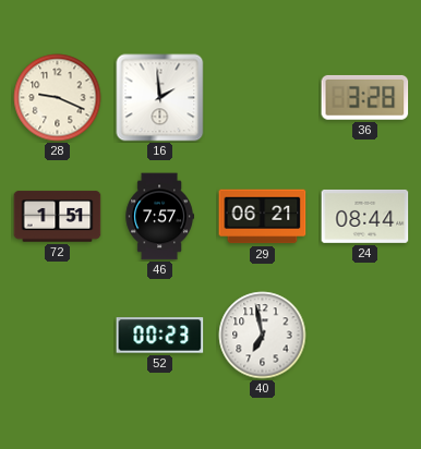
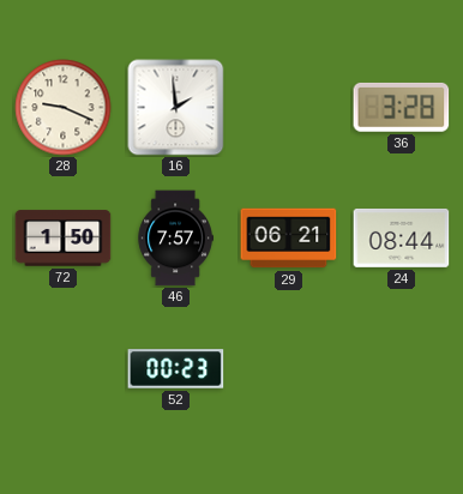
72: 1:51 -> 1:50
40: 6:58 -> none
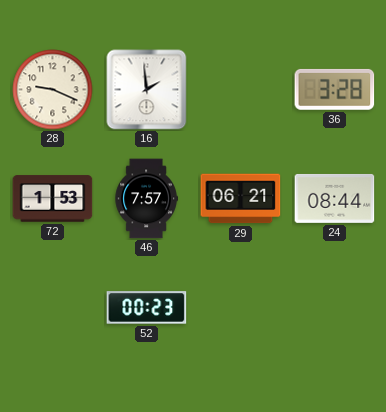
72: 1:50 -> 1:53
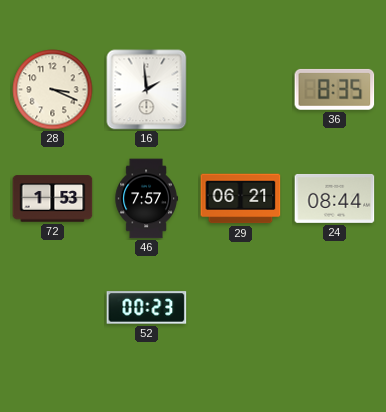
28: 9:19 -> 3:19
36: 3:28 -> 8:35
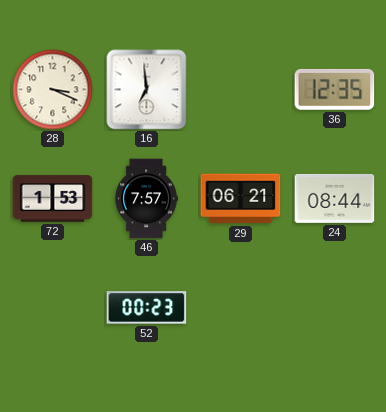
16: 1:59 -> 6:59
36: 8:35 -> 12:35
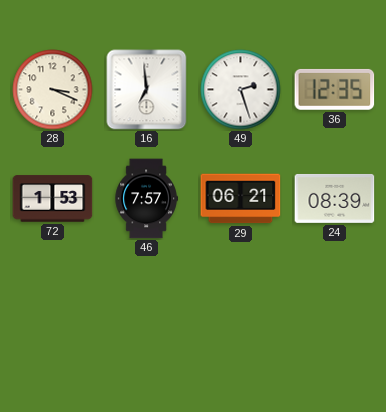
49: none -> 2:27
24: 08:44 -> 08:39
52: 00:23 -> none
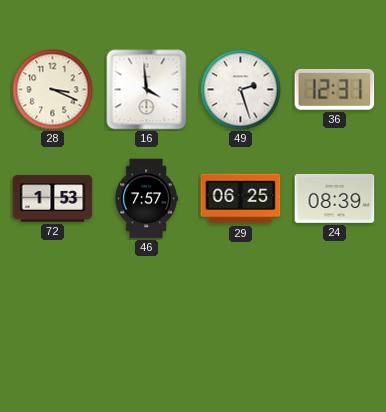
16: 6:59 -> 3:59
36: 12:35 -> 12:31
29: 06:21 -> 06:25
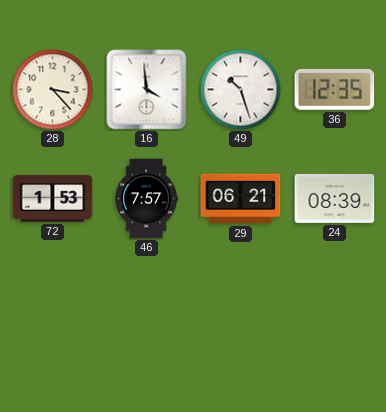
28: 3:19 -> 3:23
49: 2:27 -> 10:27
36: 12:31 -> 12:35
29: 06:25 -> 06:21
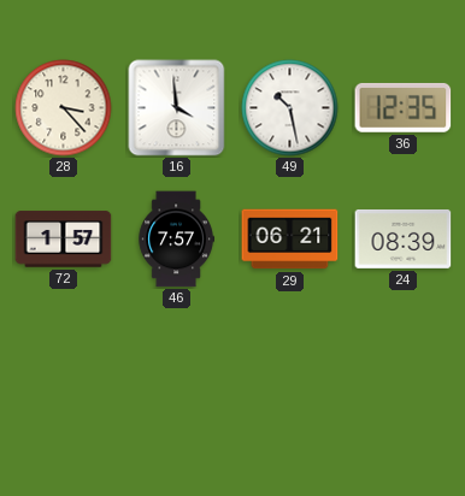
49: 10:27 -> 10:28
72: 1:53 -> 1:57
